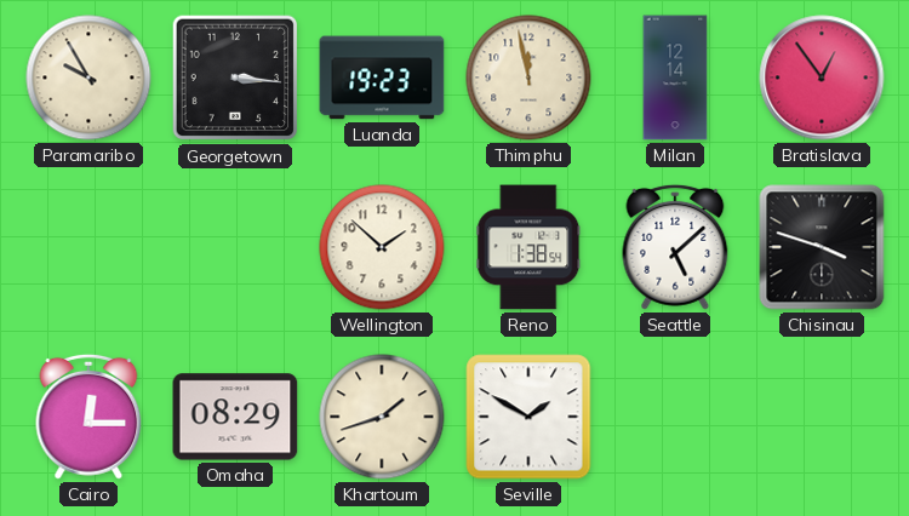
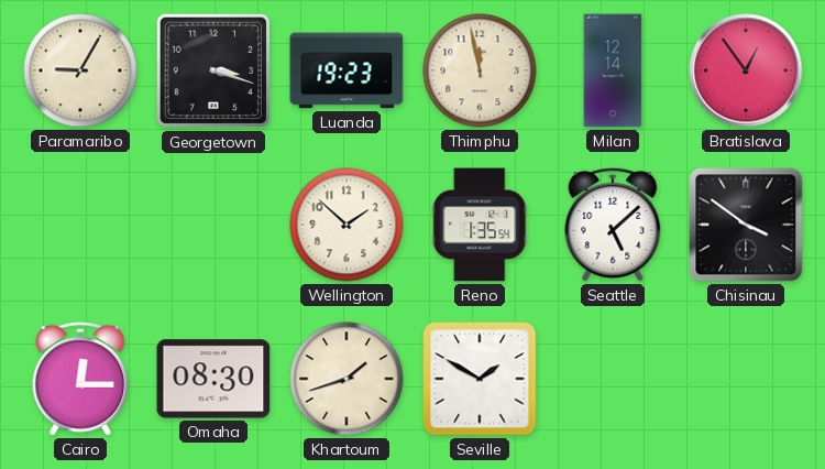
Paramaribo: 9:55 -> 9:05
Georgetown: 3:16 -> 3:18
Reno: 1:38 -> 1:35
Chisinau: 3:48 -> 3:51
Omaha: 08:29 -> 08:30
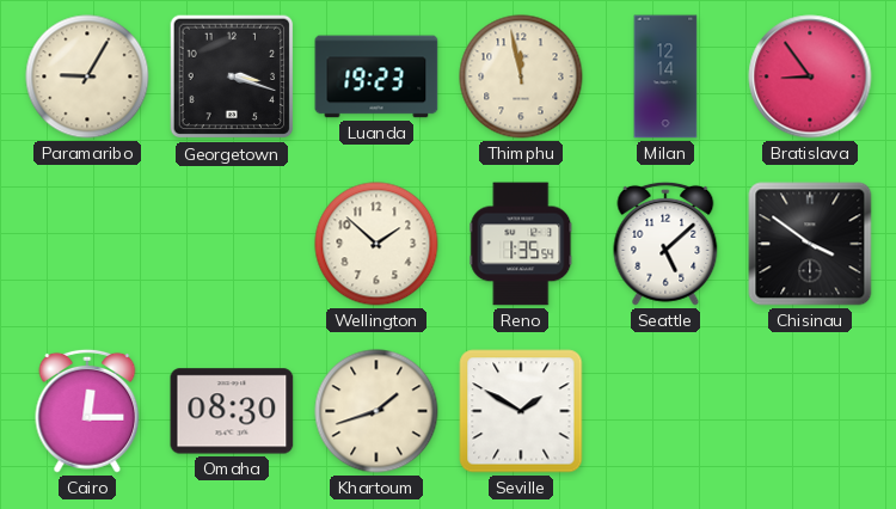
Bratislava: 12:54 -> 8:54
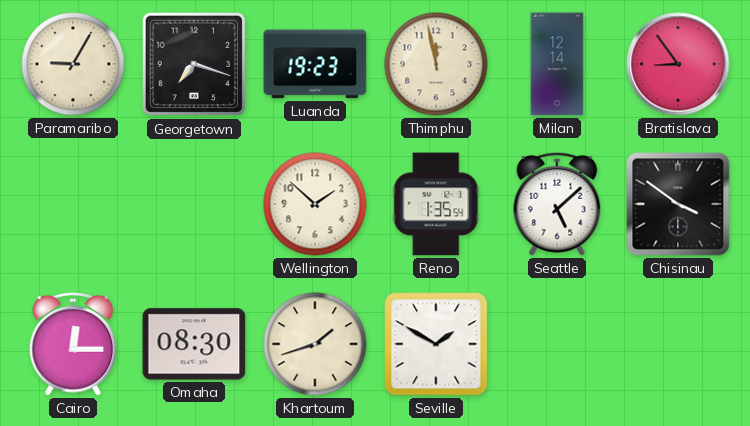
Georgetown: 3:18 -> 7:18
